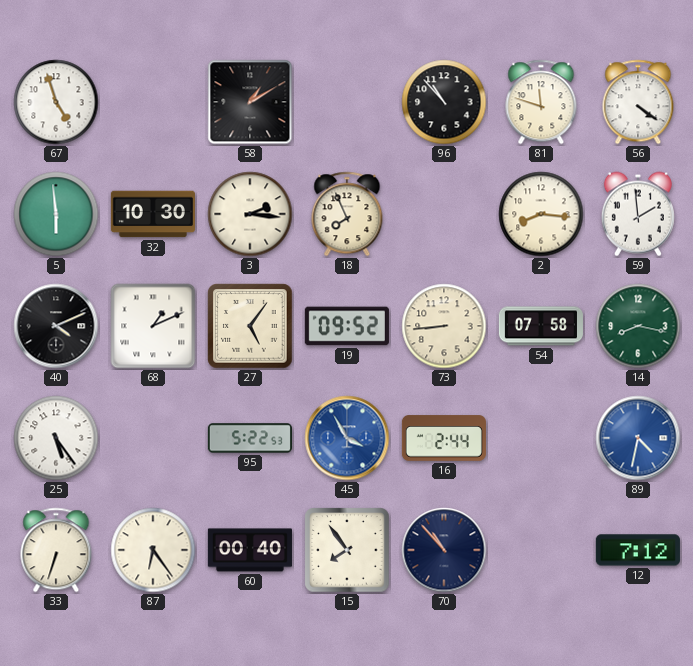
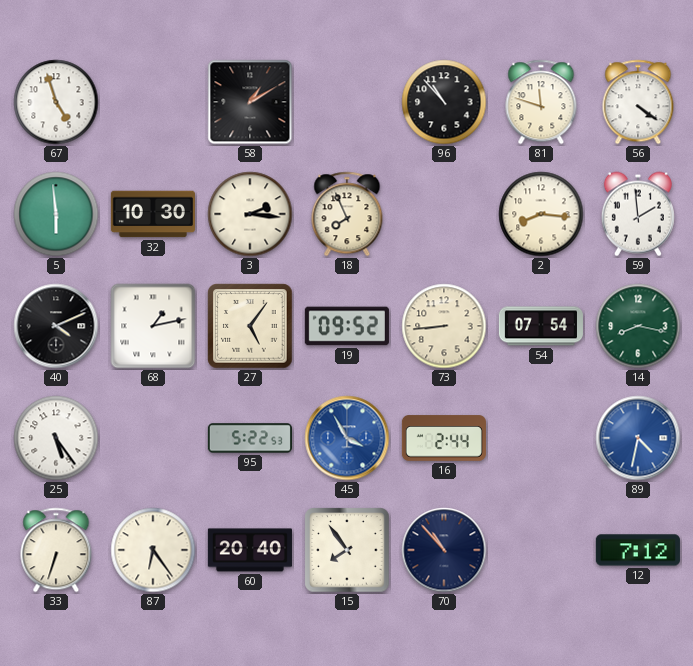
68: 1:11 -> 1:13
54: 07:58 -> 07:54
60: 00:40 -> 20:40
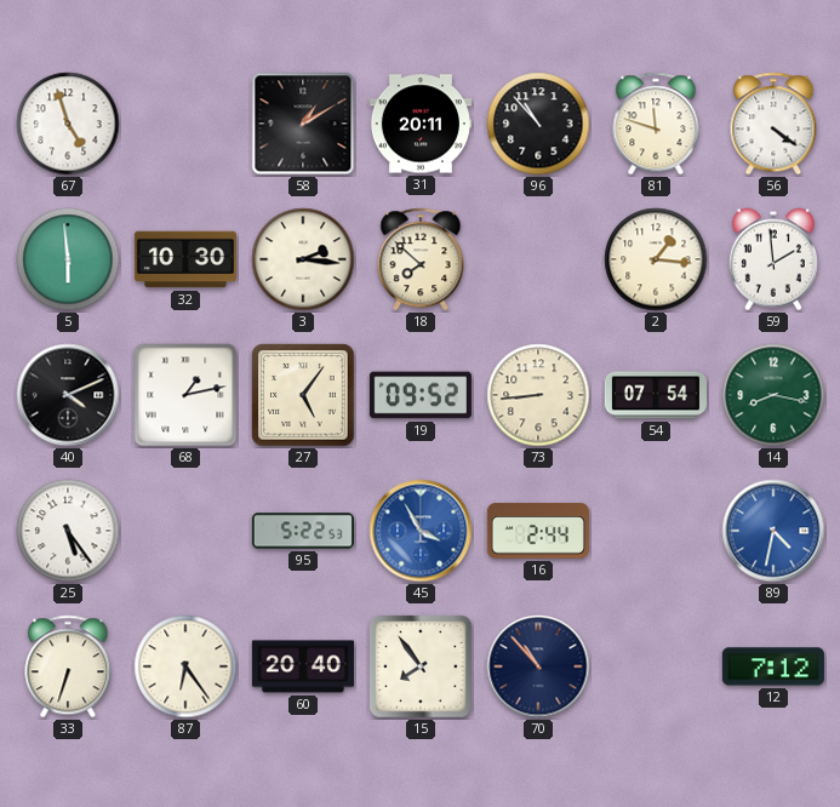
31: none -> 20:11
18: 7:56 -> 7:52
2: 8:16 -> 1:16
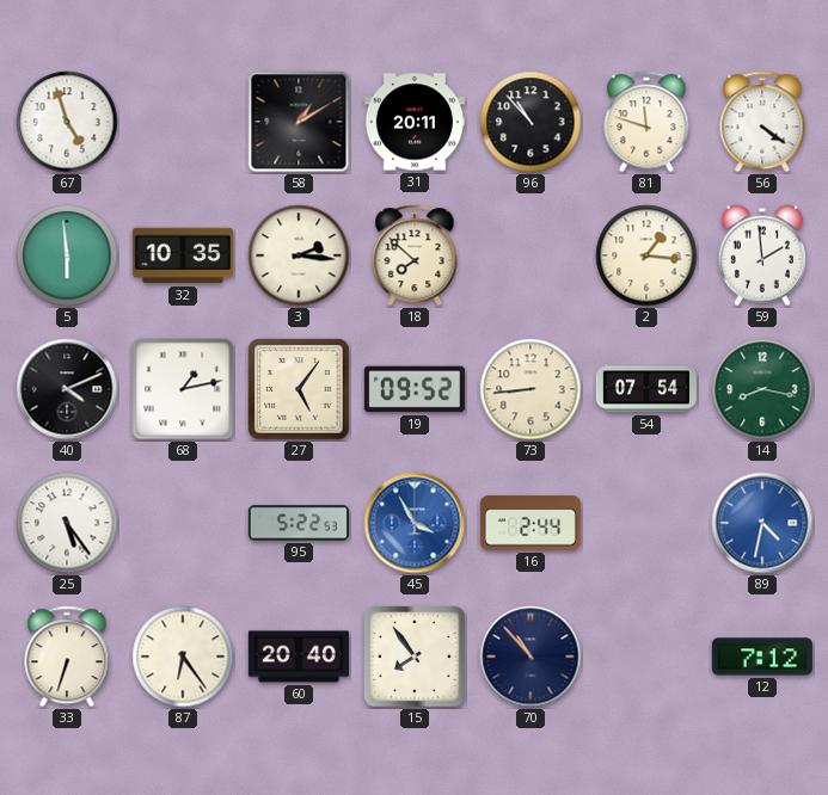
32: 10:30 -> 10:35
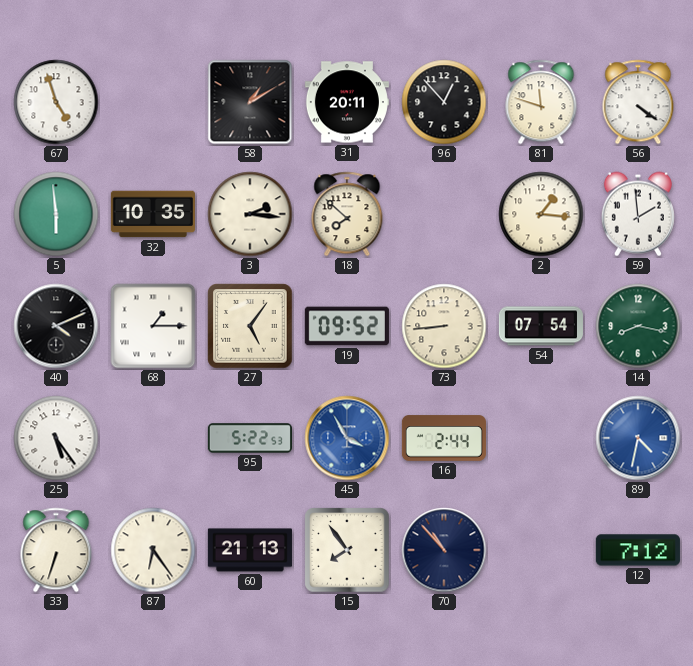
96: 10:53 -> 12:53
68: 1:13 -> 1:15
60: 20:40 -> 21:13
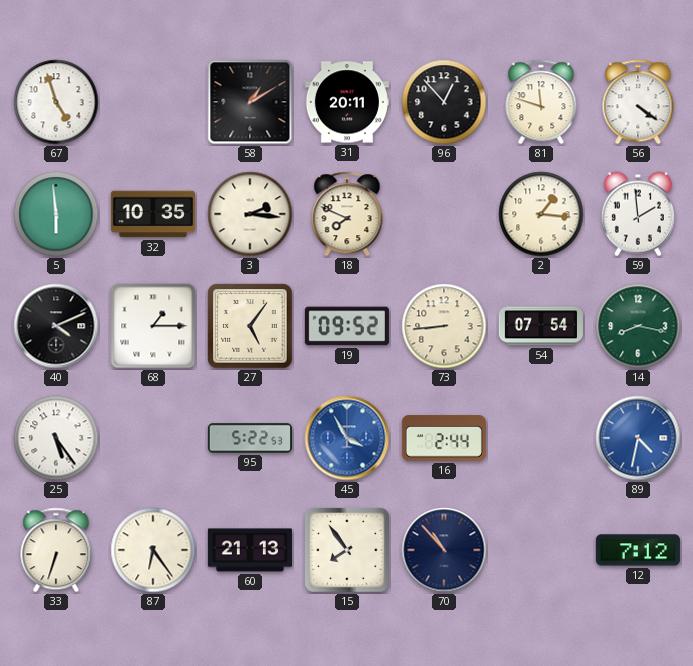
18: 7:52 -> 7:49
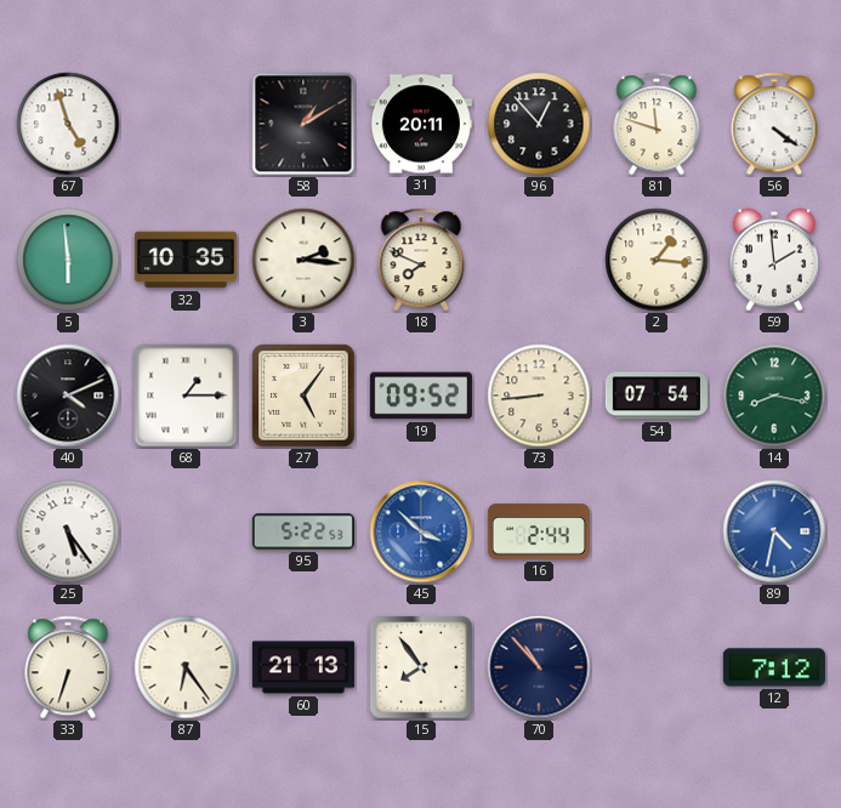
45: 3:55 -> 3:52
